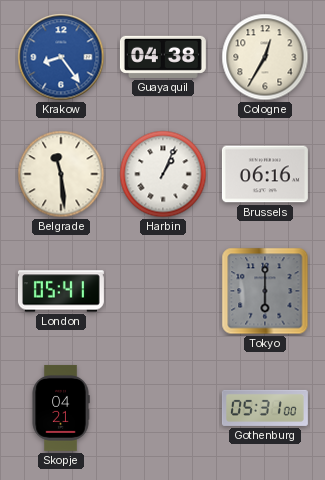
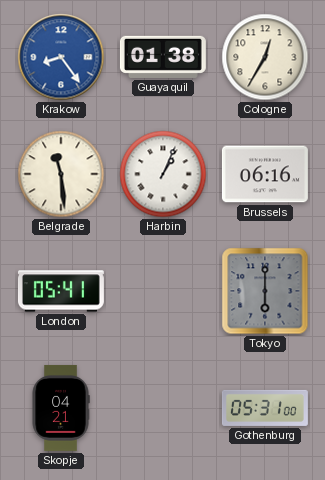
Guayaquil: 04:38 -> 01:38
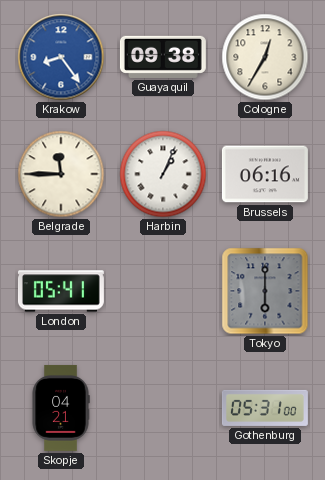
Guayaquil: 01:38 -> 09:38
Belgrade: 11:29 -> 11:45
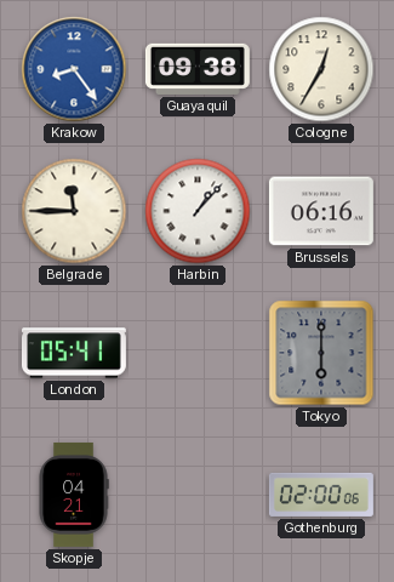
Harbin: 1:04 -> 1:07
Gothenburg: 05:31 -> 02:00
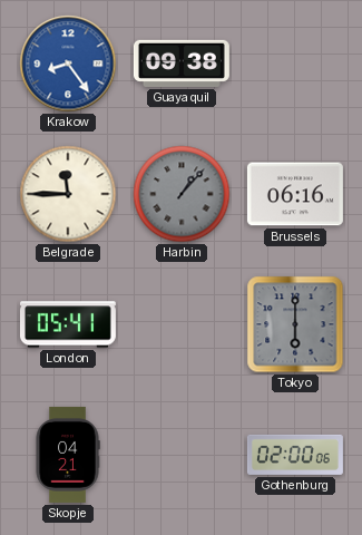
Cologne: 12:35 -> none
Harbin dial: white -> grey
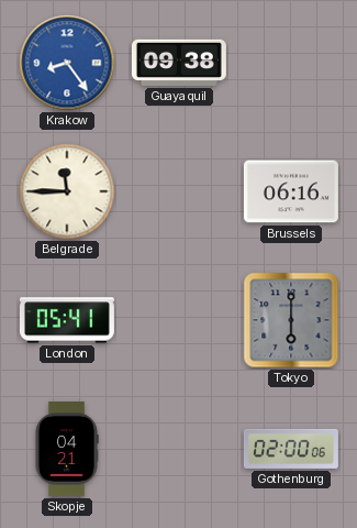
Harbin: 1:07 -> none
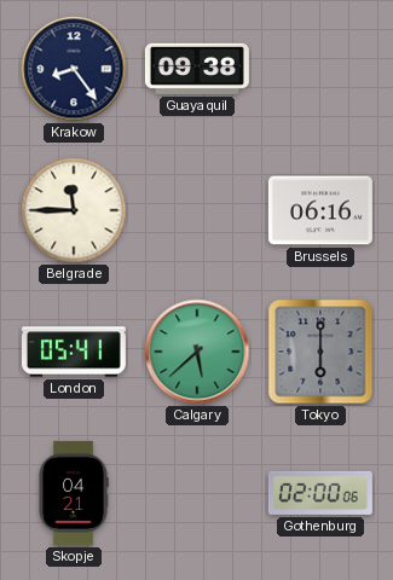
Krakow dial: blue -> navy
Calgary: none -> 5:38
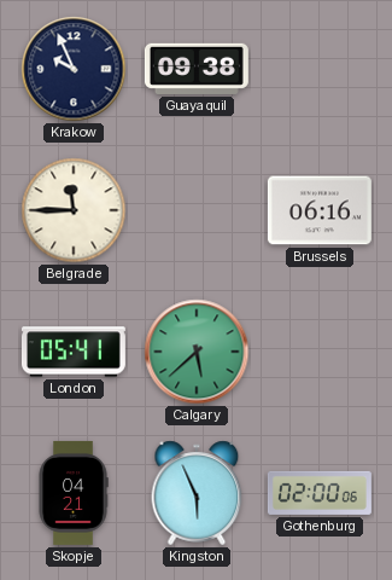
Krakow: 8:24 -> 9:56
Tokyo: 6:00 -> none
Kingston: none -> 5:56
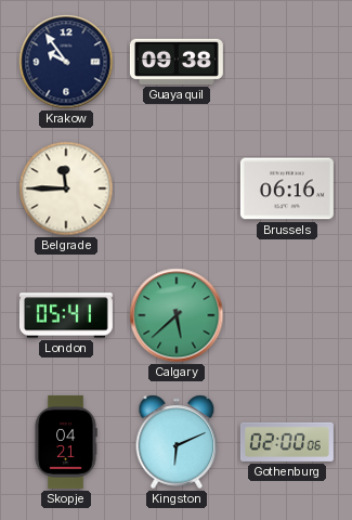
Krakow: 9:56 -> 9:54
Kingston: 5:56 -> 6:11
